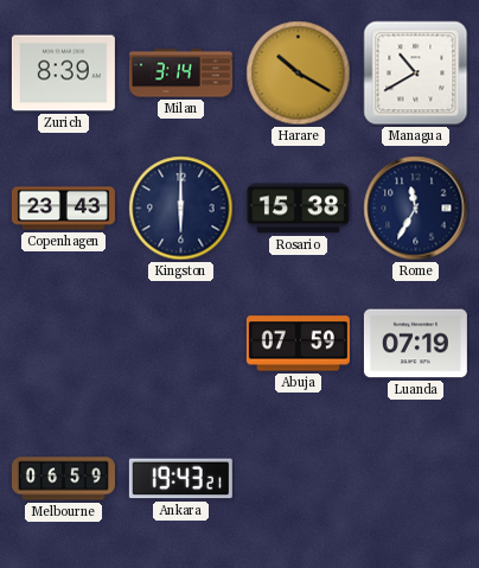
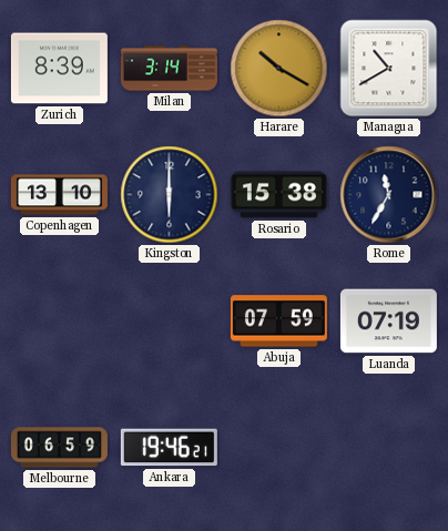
Copenhagen: 23:43 -> 13:10
Ankara: 19:43 -> 19:46
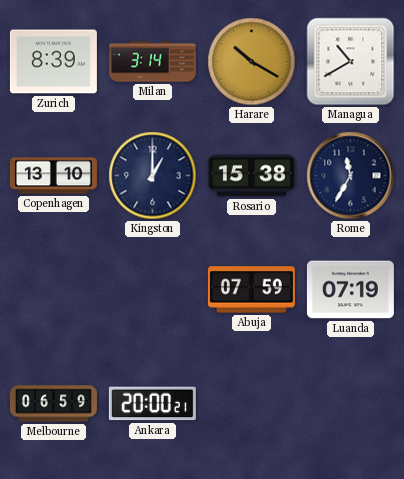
Kingston: 6:00 -> 1:00
Ankara: 19:46 -> 20:00
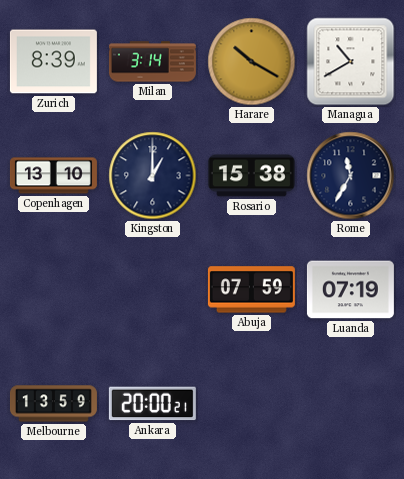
Melbourne: 06:59 -> 13:59
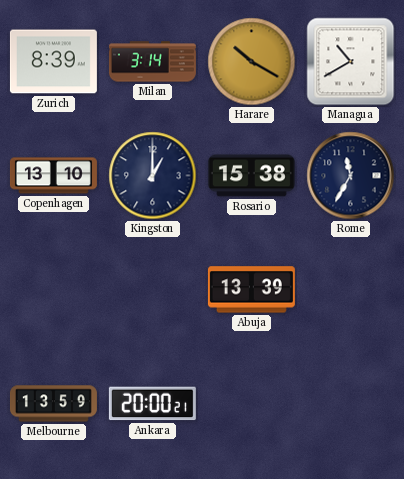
Abuja: 07:59 -> 13:39
Luanda: 07:19 -> none
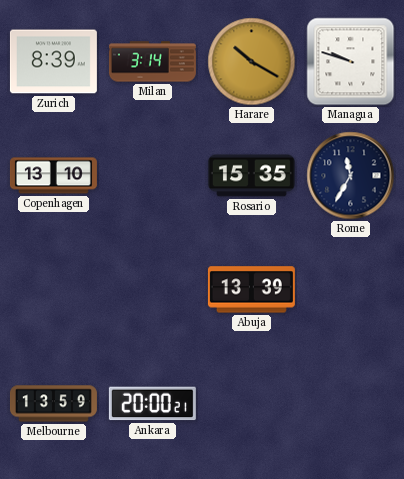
Managua: 10:40 -> 9:48
Kingston: 1:00 -> none
Rosario: 15:38 -> 15:35
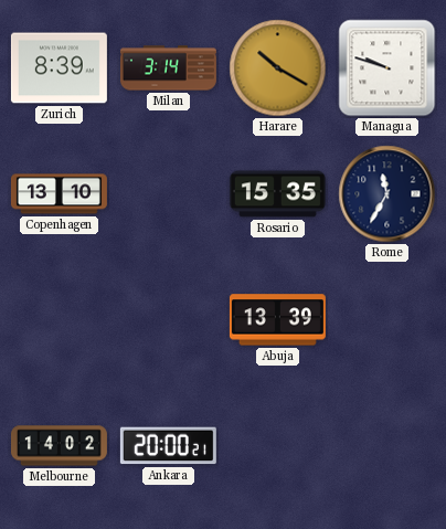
Melbourne: 13:59 -> 14:02
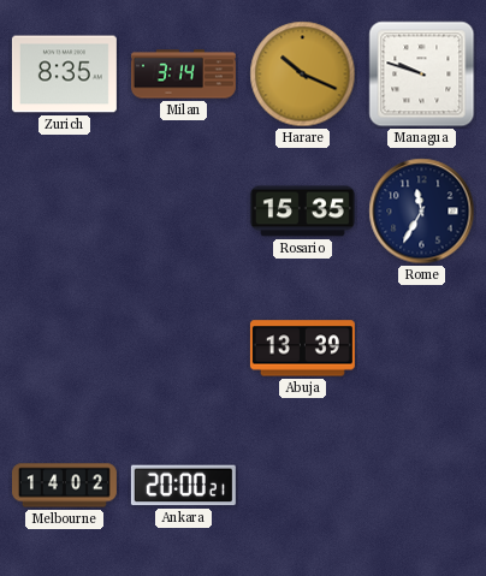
Zurich: 8:39 -> 8:35
Harare: 10:20 -> 10:19
Copenhagen: 13:10 -> none
